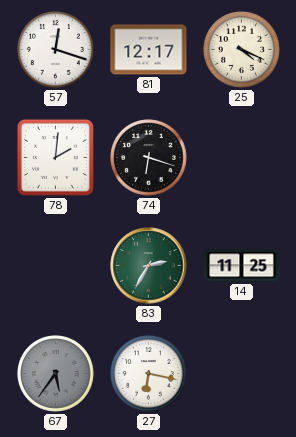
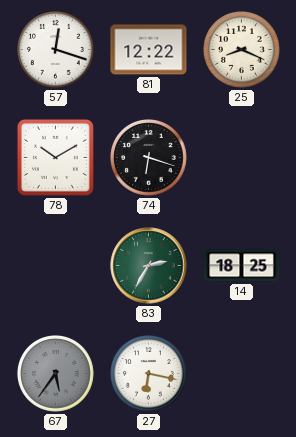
81: 12:17 -> 12:22
25: 4:19 -> 8:19
78: 2:01 -> 10:10
14: 11:25 -> 18:25
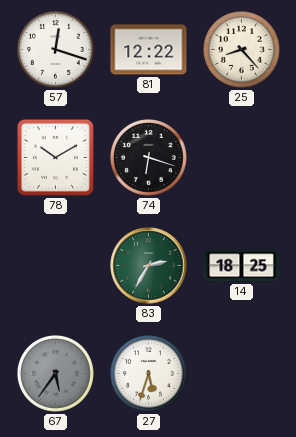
25: 8:19 -> 8:23
27: 6:17 -> 5:33
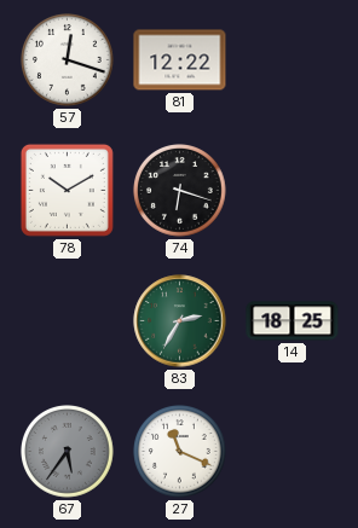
25: 8:23 -> none
27: 5:33 -> 11:19
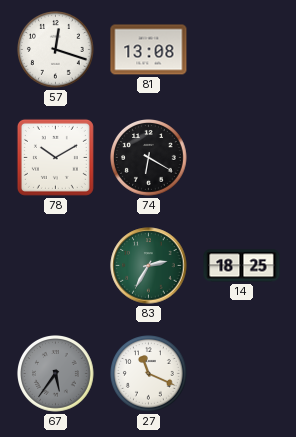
81: 12:22 -> 13:08
74: 6:18 -> 6:20
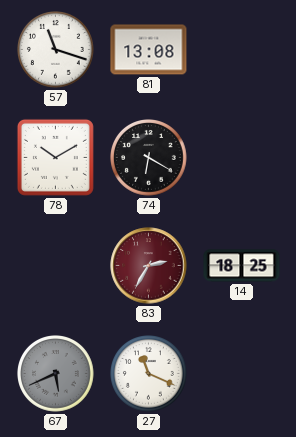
57: 12:18 -> 11:18
83 dial: green -> burgundy
67: 5:36 -> 5:41
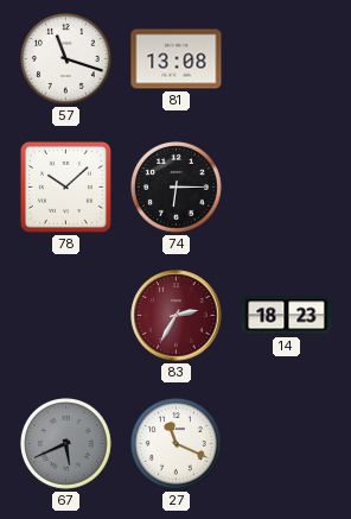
78: 10:10 -> 10:08
74: 6:20 -> 6:15
14: 18:25 -> 18:23
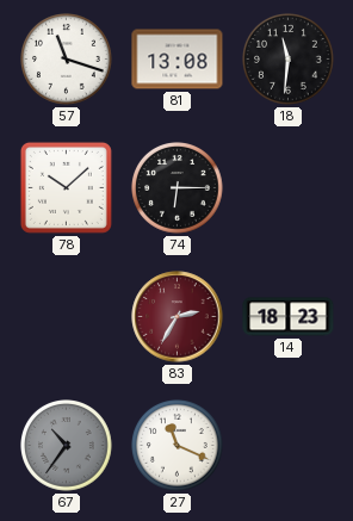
18: none -> 11:31
67: 5:41 -> 10:36
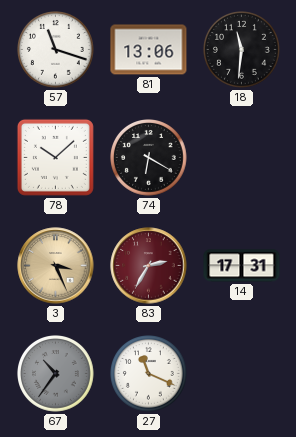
81: 13:08 -> 13:06
74: 6:15 -> 6:20
3: none -> 3:26
14: 18:23 -> 17:31
